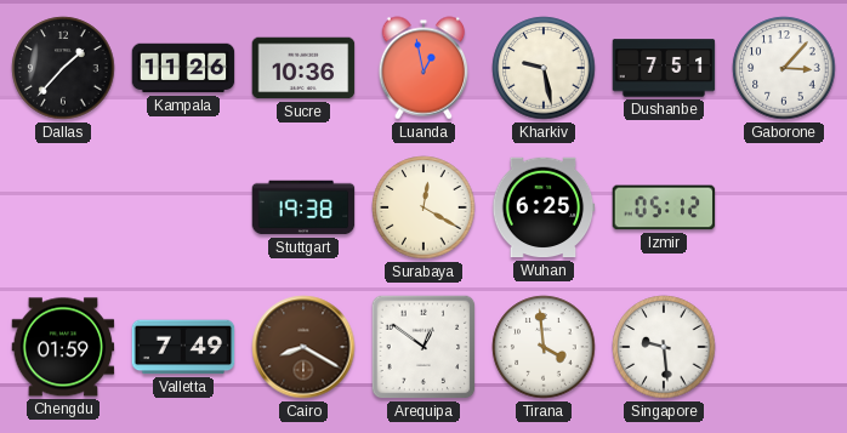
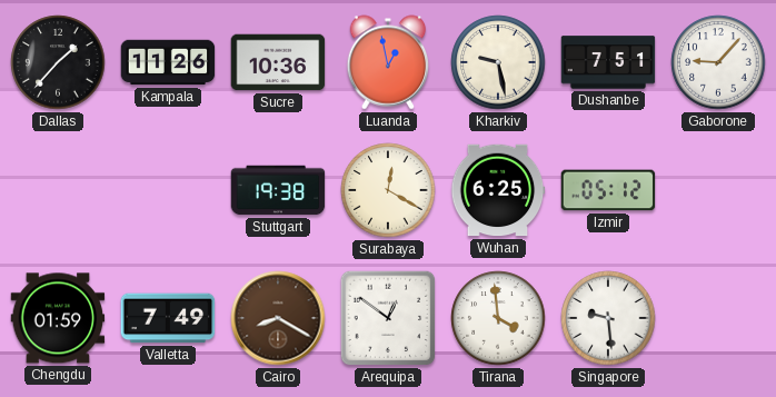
Gaborone: 3:07 -> 9:07
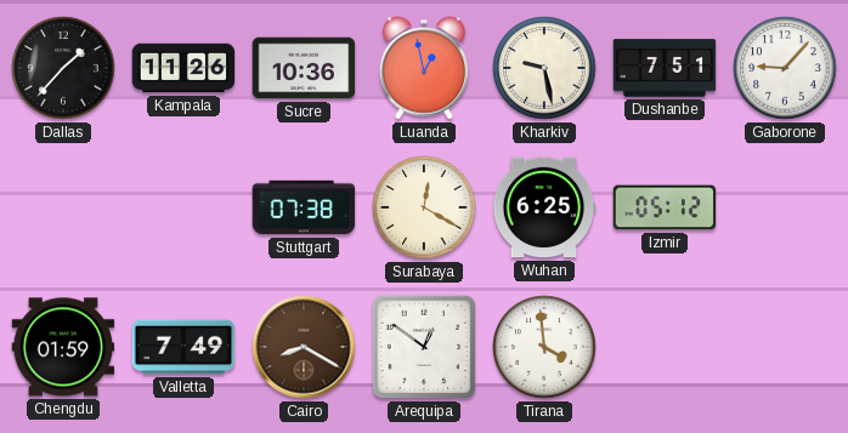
Stuttgart: 19:38 -> 07:38
Singapore: 9:29 -> none
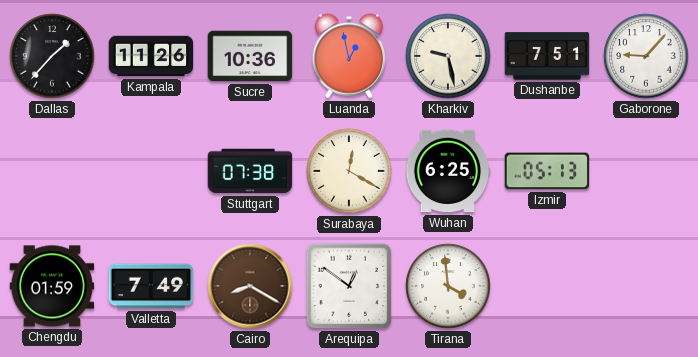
Izmir: 05:12 -> 05:13
